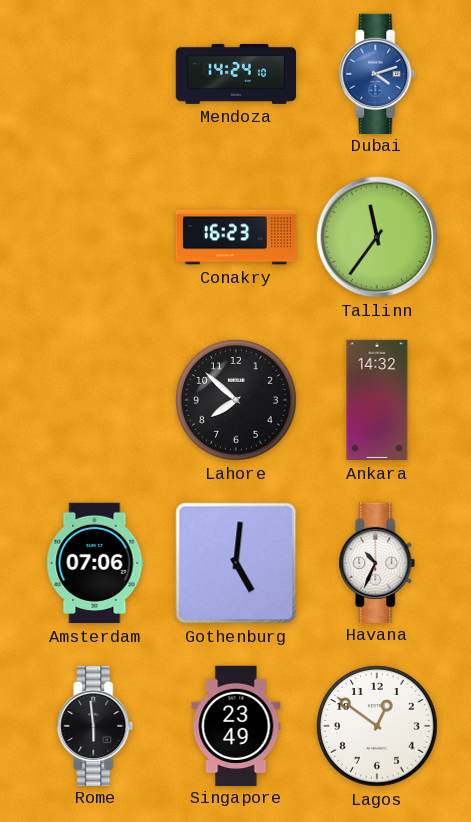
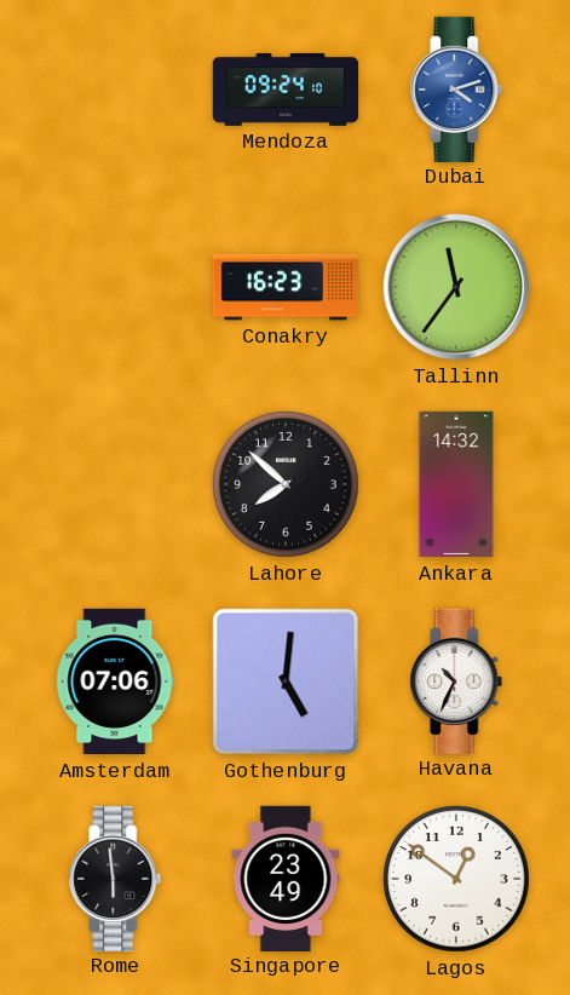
Mendoza: 14:24 -> 09:24
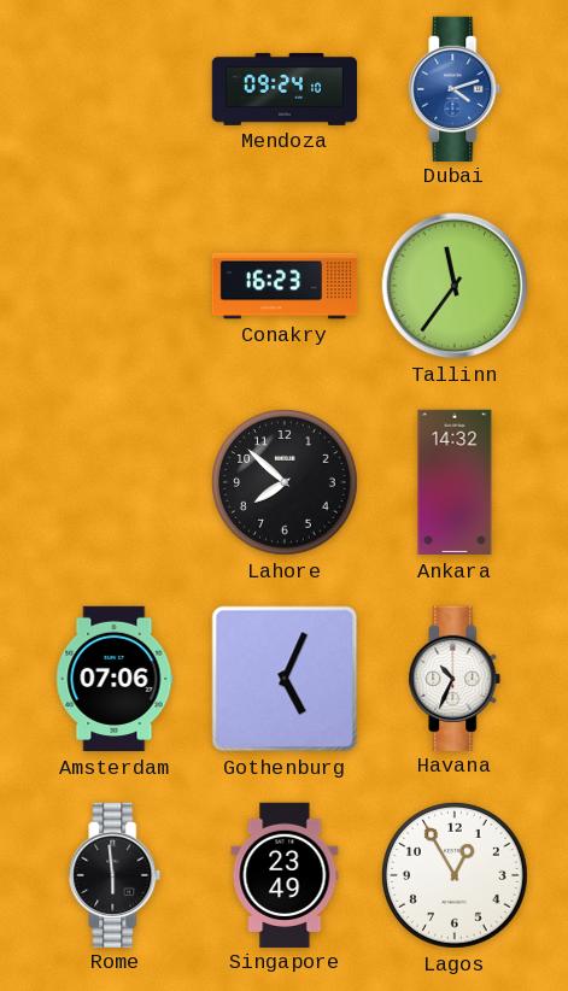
Gothenburg: 5:01 -> 5:04
Lagos: 12:51 -> 12:55
